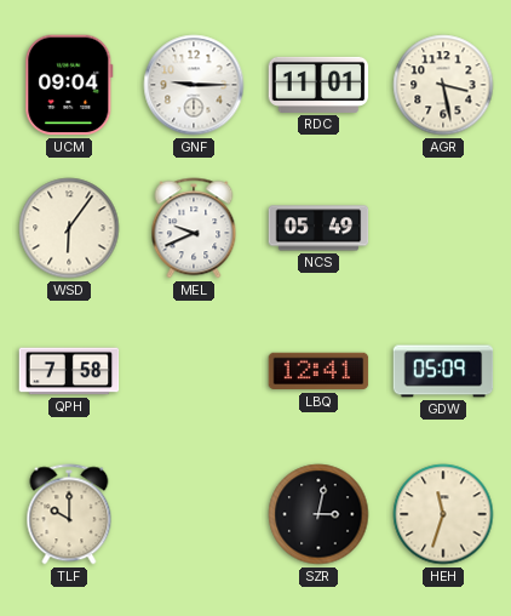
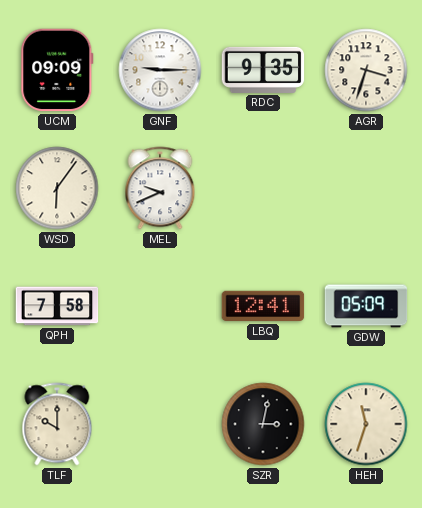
UCM: 09:04 -> 09:09
RDC: 11:01 -> 9:35
AGR: 3:28 -> 3:33
NCS: 05:49 -> none
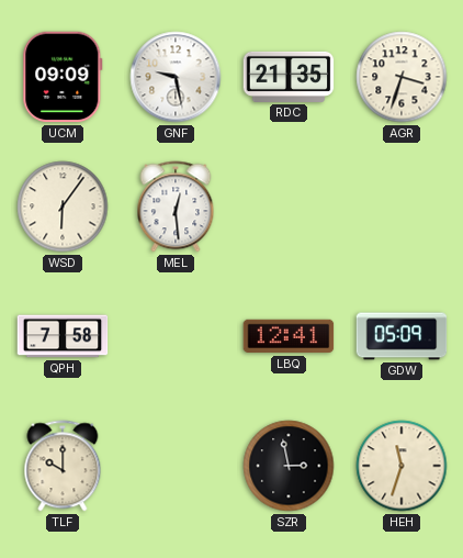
GNF: 9:15 -> 9:28
RDC: 9:35 -> 21:35
MEL: 9:41 -> 12:29
SZR: 3:02 -> 2:58
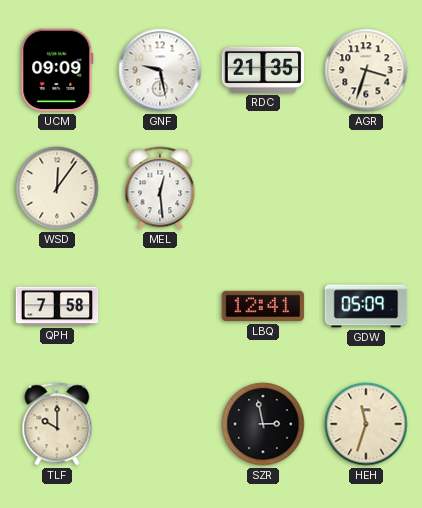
WSD: 6:06 -> 12:06
